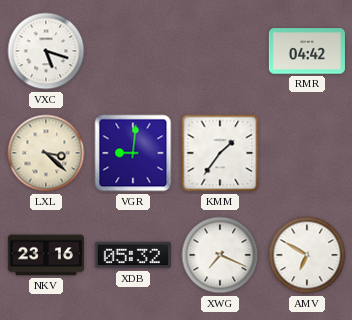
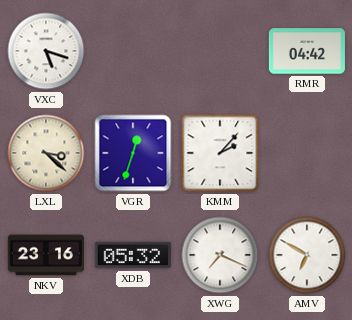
VGR: 9:01 -> 12:33
KMM: 1:36 -> 2:07
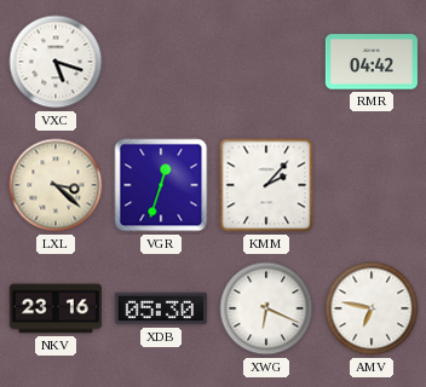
XDB: 05:32 -> 05:30
XWG: 7:19 -> 6:19
AMV: 6:50 -> 6:47
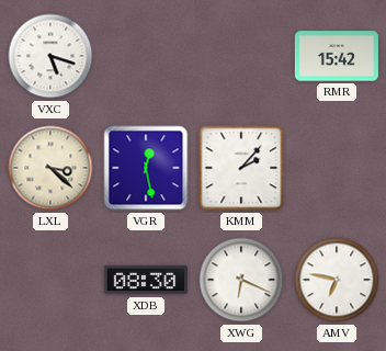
RMR: 04:42 -> 15:42
VGR: 12:33 -> 12:28
NKV: 23:16 -> none
XDB: 05:30 -> 08:30
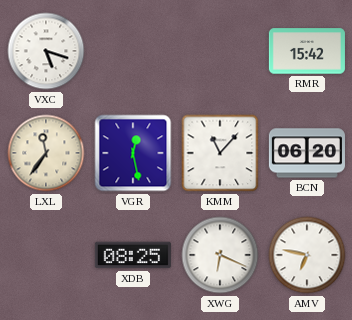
LXL: 3:22 -> 11:36
KMM: 2:07 -> 11:07
BCN: none -> 06:20
XDB: 08:30 -> 08:25
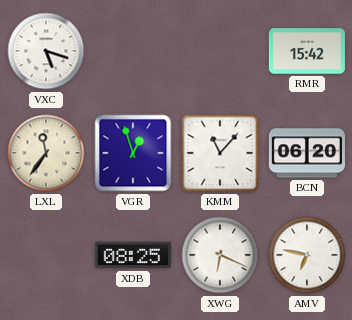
VGR: 12:28 -> 12:57
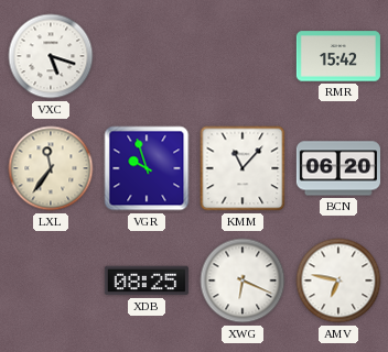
VGR: 12:57 -> 9:57
